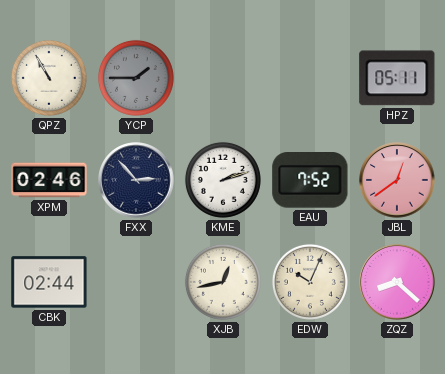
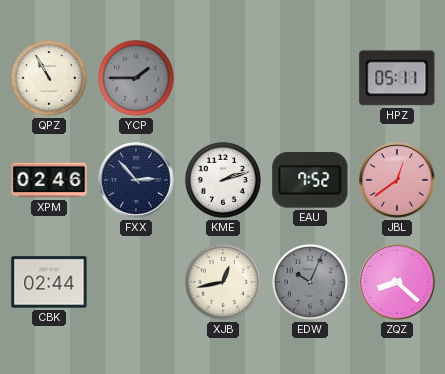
EDW dial: cream -> grey
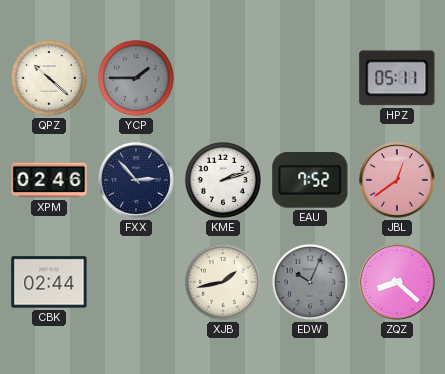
QPZ: 10:55 -> 10:22
XJB: 12:43 -> 1:43
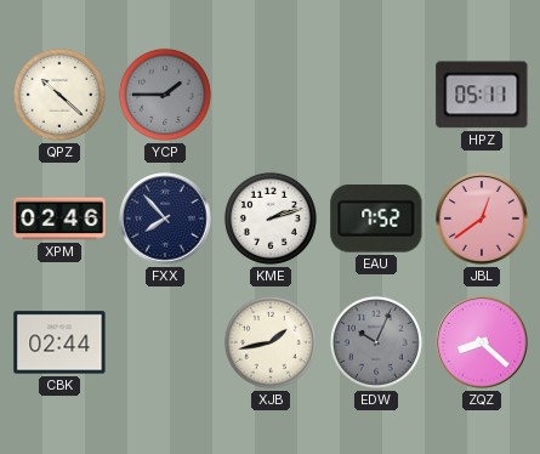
FXX: 2:53 -> 7:53
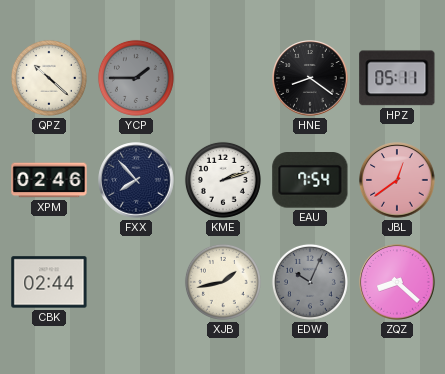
HNE: none -> 8:21
EAU: 7:52 -> 7:54
